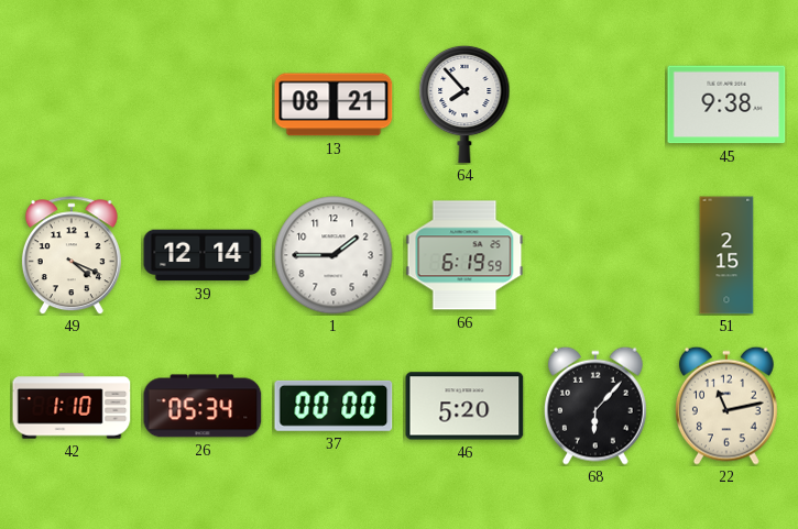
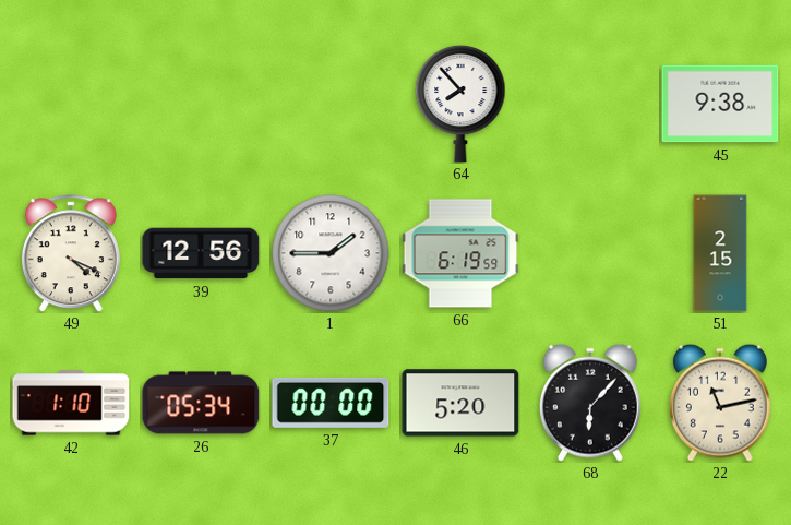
13: 08:21 -> none
39: 12:14 -> 12:56
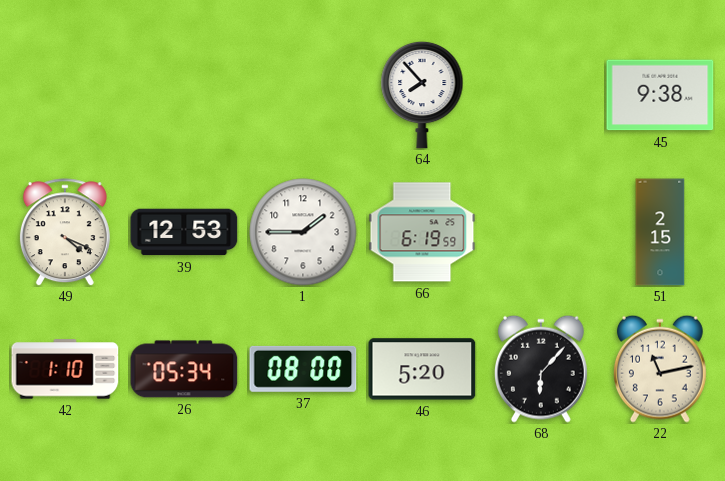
39: 12:56 -> 12:53
37: 00:00 -> 08:00
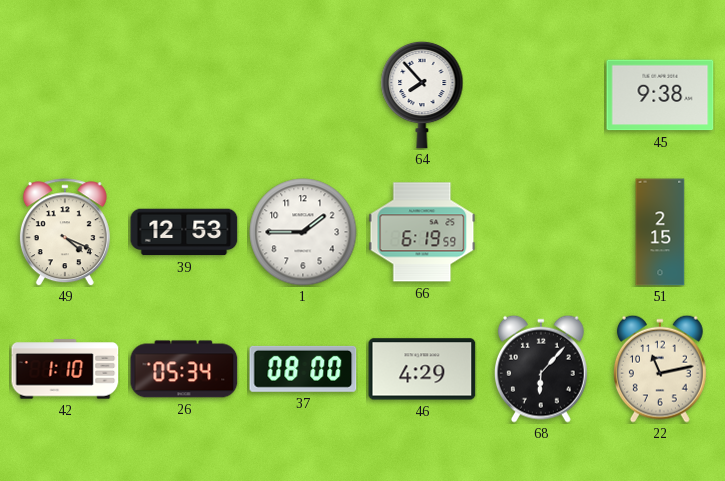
46: 5:20 -> 4:29
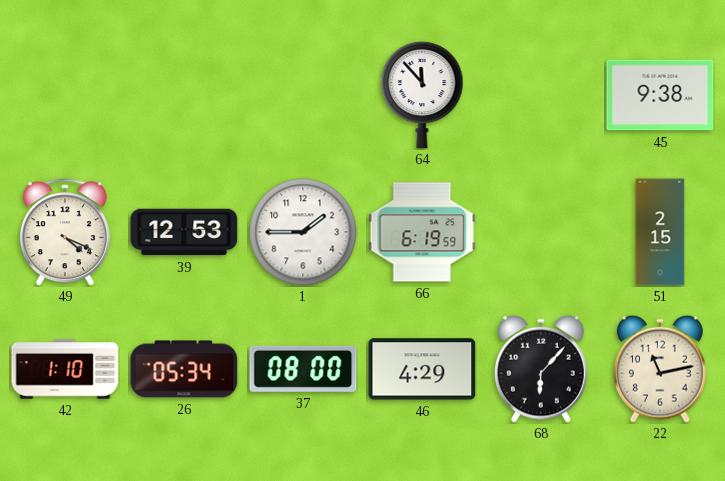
64: 7:53 -> 11:53
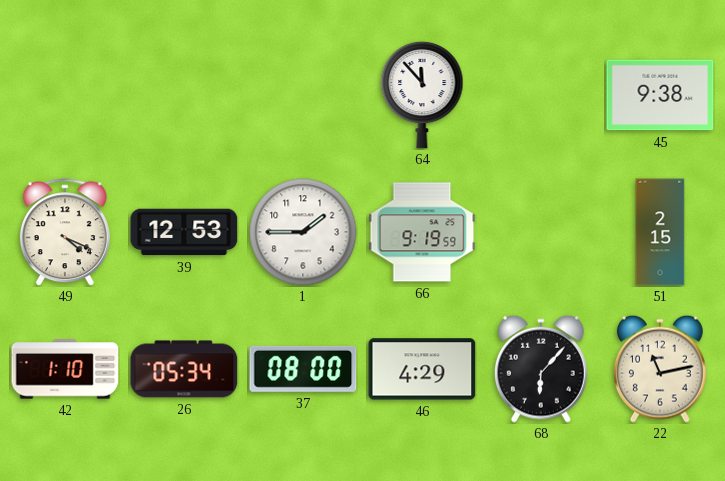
66: 6:19 -> 9:19
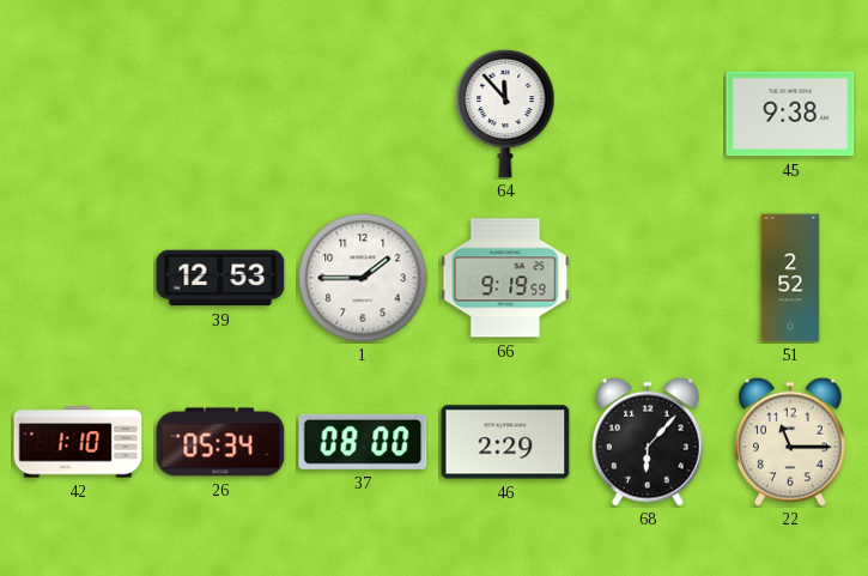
49: 4:19 -> none
51: 2:15 -> 2:52
46: 4:29 -> 2:29
22: 11:13 -> 11:15
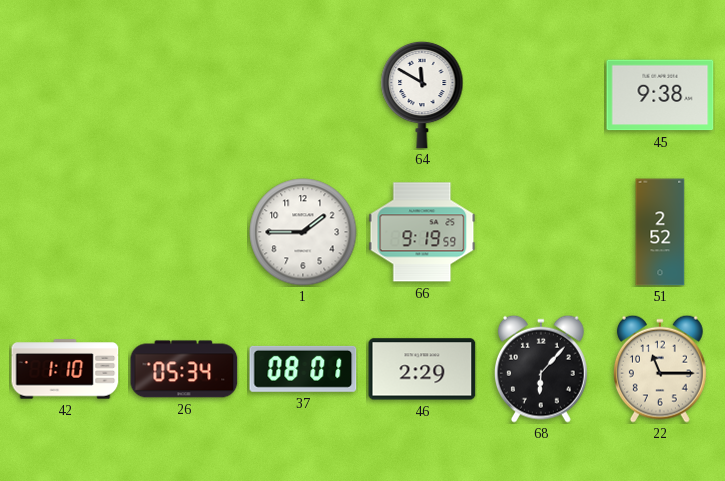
64: 11:53 -> 11:50
39: 12:53 -> none
37: 08:00 -> 08:01
